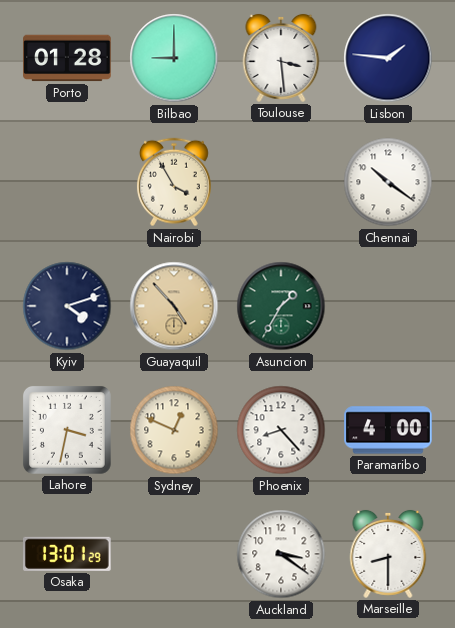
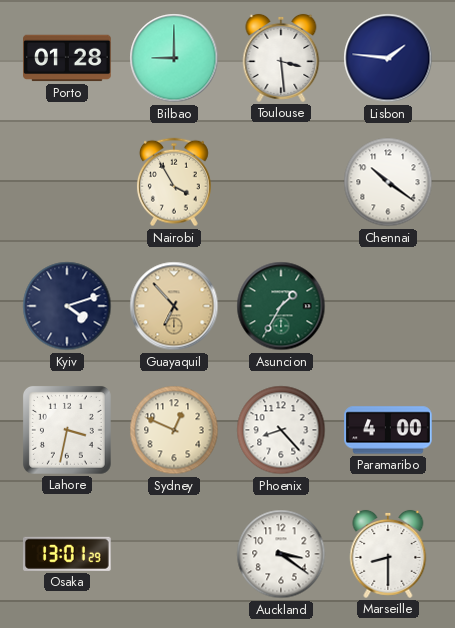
Guayaquil: 4:53 -> 6:53
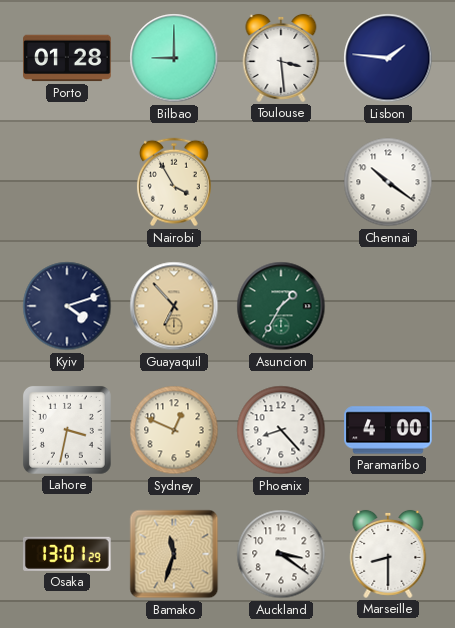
Bamako: none -> 11:33
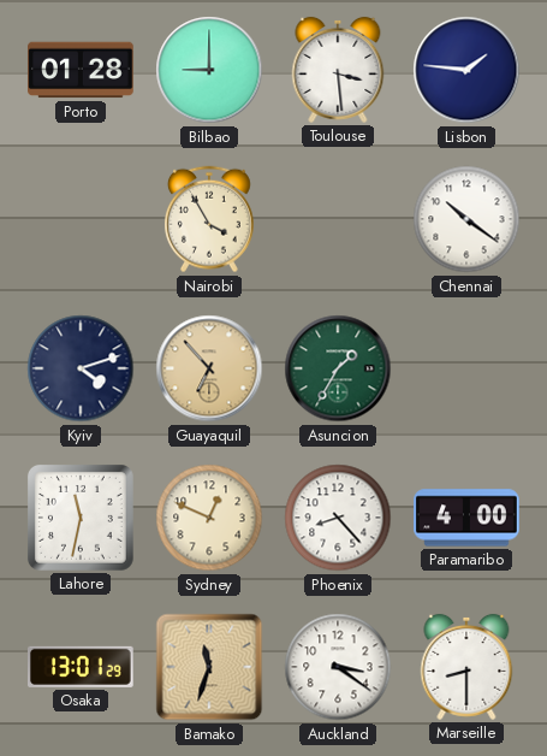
Lahore: 3:32 -> 11:32
